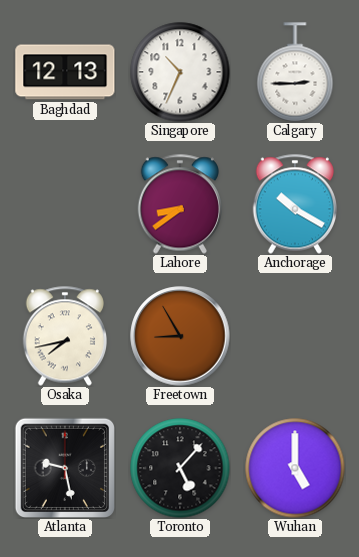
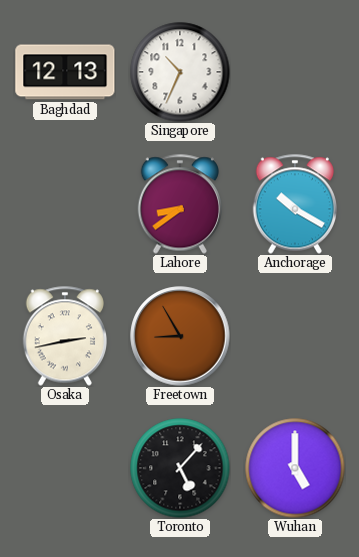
Calgary: 2:45 -> none
Osaka: 7:43 -> 2:43
Atlanta: 9:28 -> none
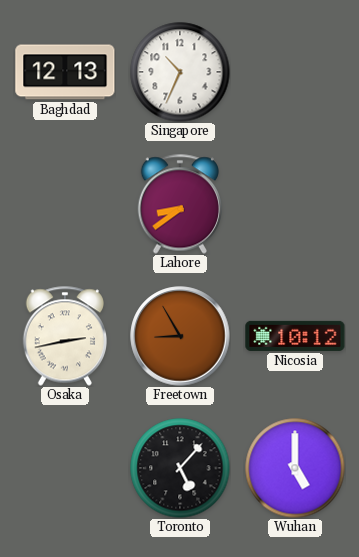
Anchorage: 10:20 -> none
Nicosia: none -> 10:12
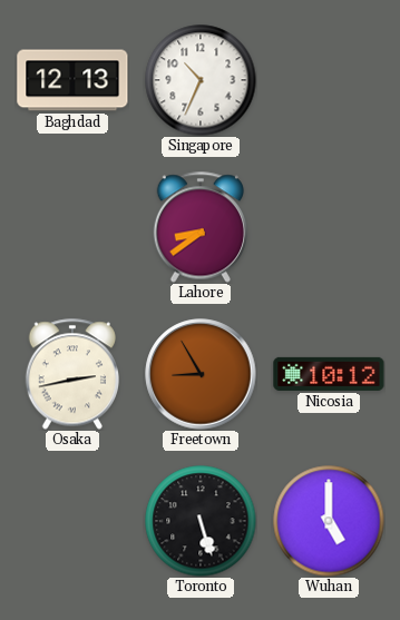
Toronto: 5:07 -> 5:27
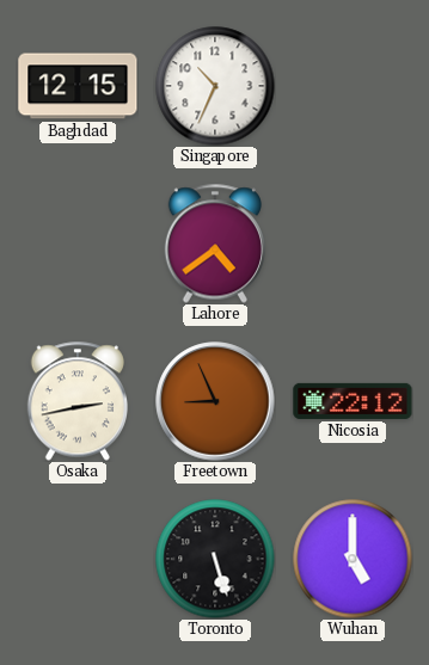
Baghdad: 12:13 -> 12:15
Lahore: 8:39 -> 4:39
Freetown: 8:55 -> 8:56
Nicosia: 10:12 -> 22:12
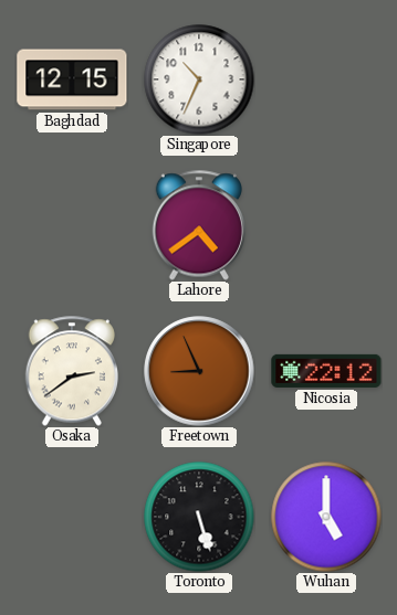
Osaka: 2:43 -> 2:39
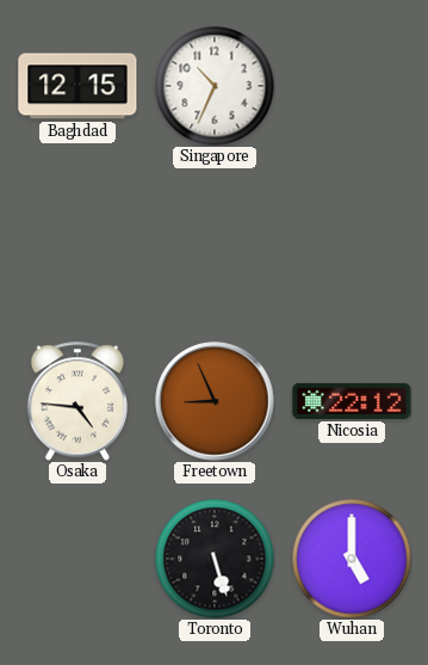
Lahore: 4:39 -> none
Osaka: 2:39 -> 4:46
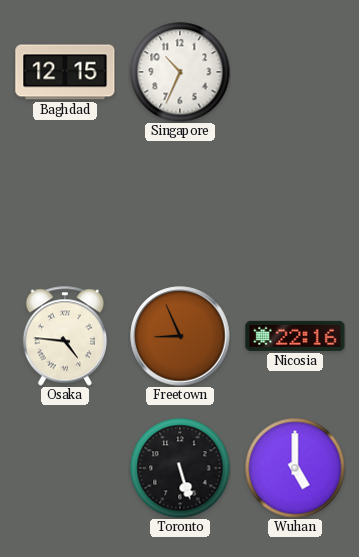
Nicosia: 22:12 -> 22:16
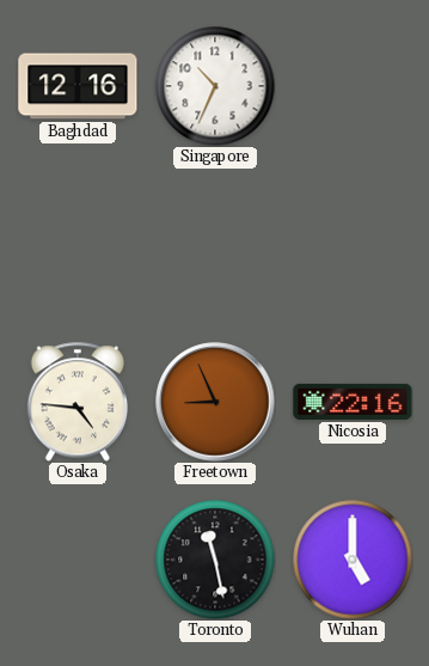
Baghdad: 12:15 -> 12:16
Toronto: 5:27 -> 11:28
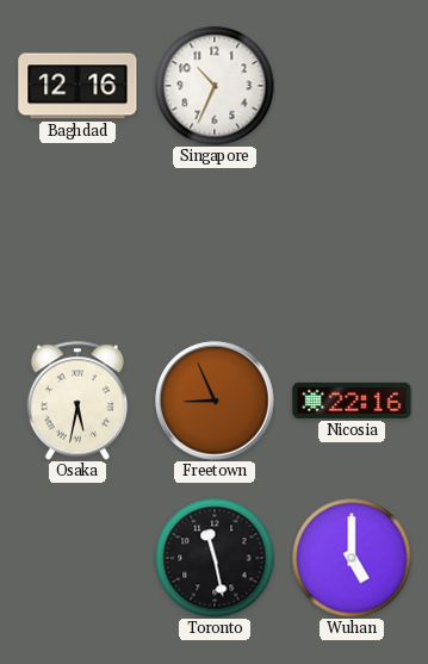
Osaka: 4:46 -> 5:32
